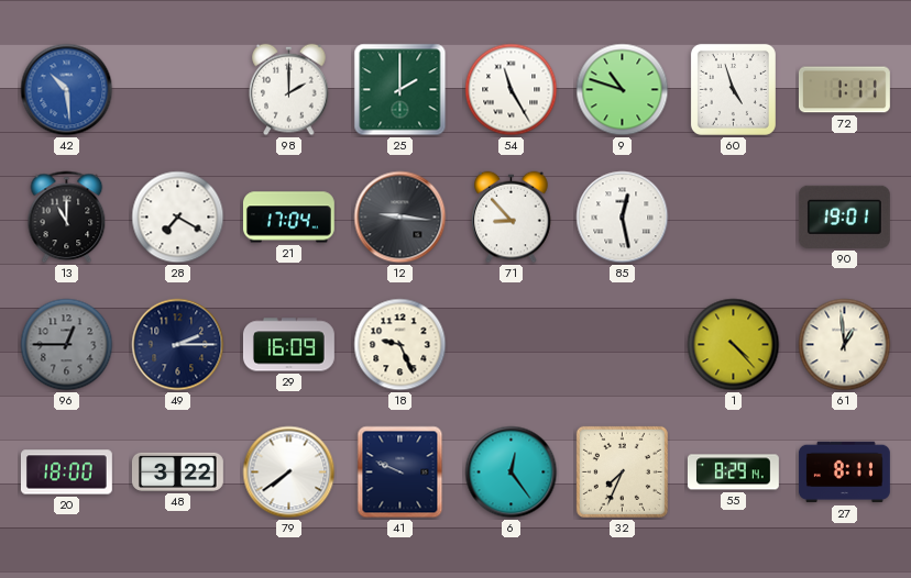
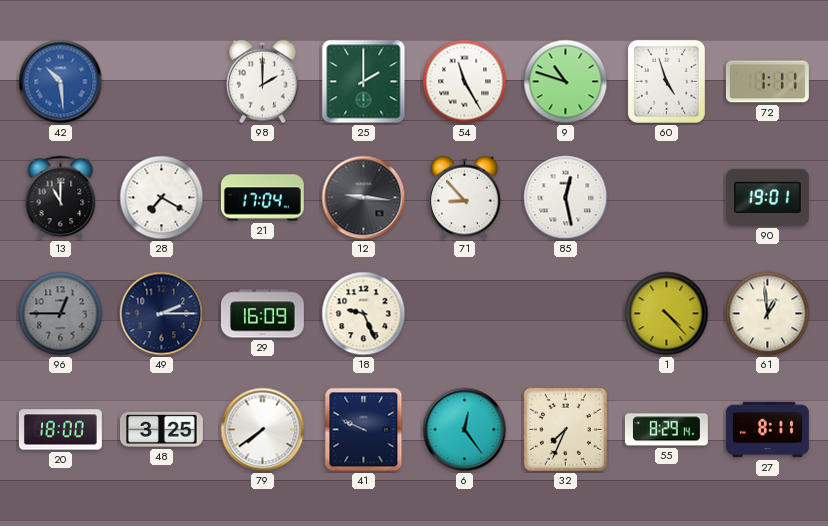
48: 3:22 -> 3:25
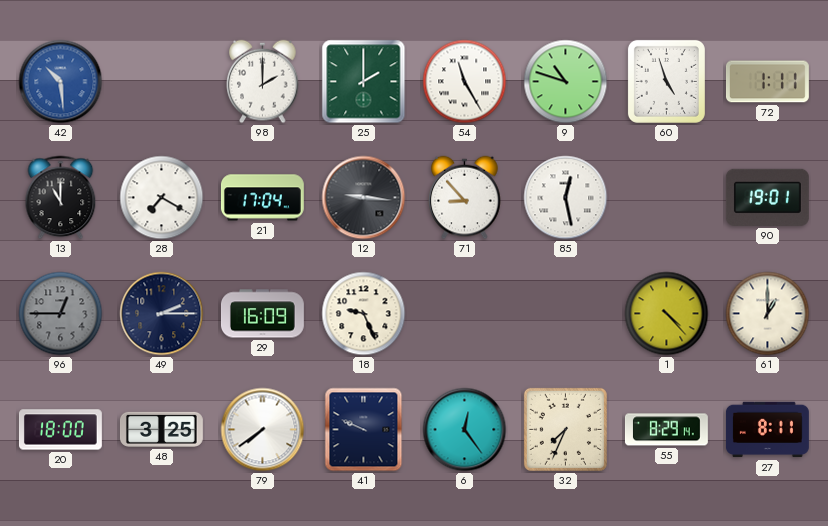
61: 12:59 -> 1:00
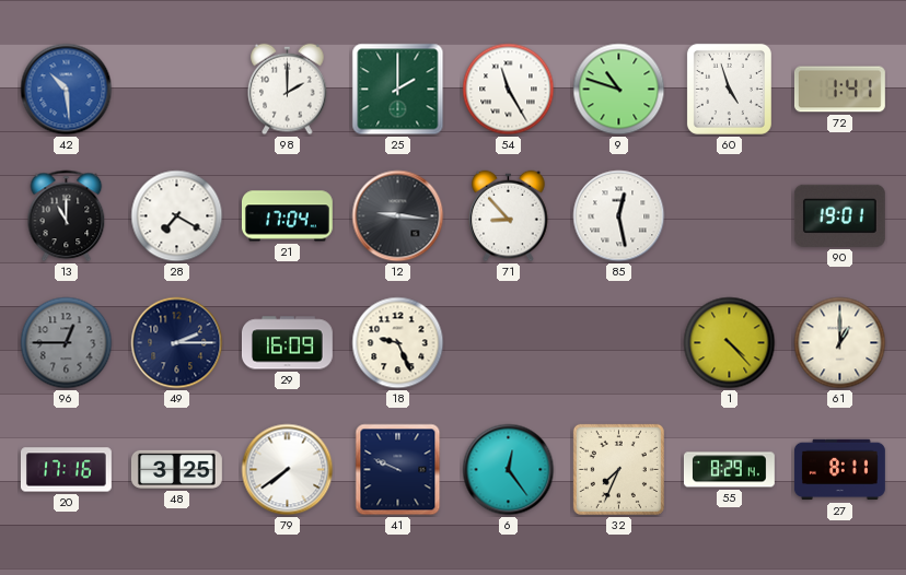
72: 1:11 -> 1:41
20: 18:00 -> 17:16
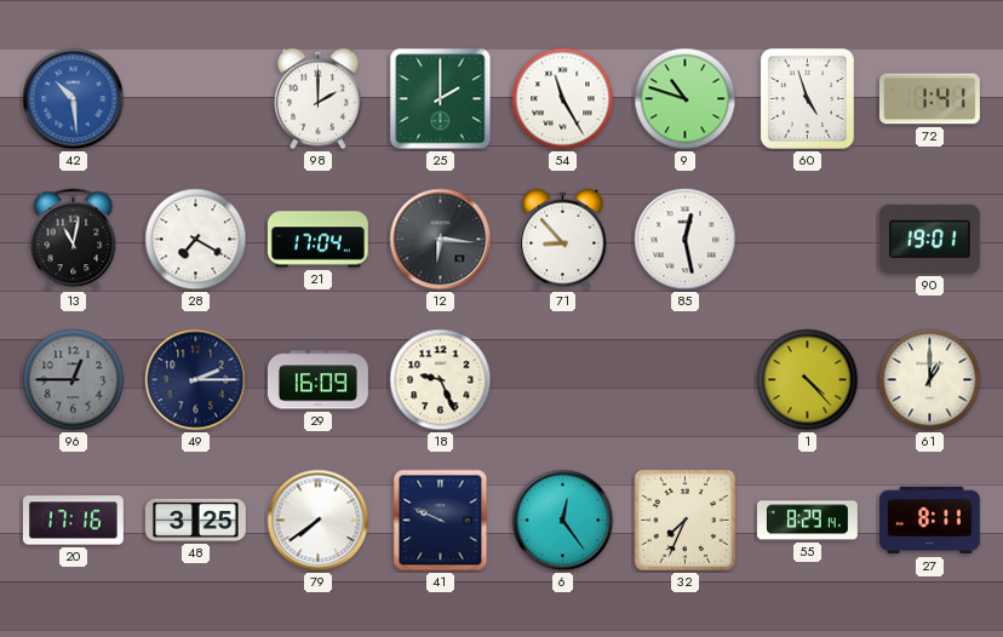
13: 11:00 -> 11:02
12: 9:16 -> 6:16
